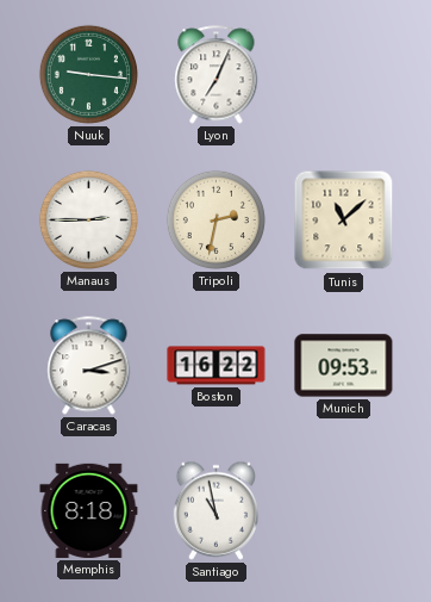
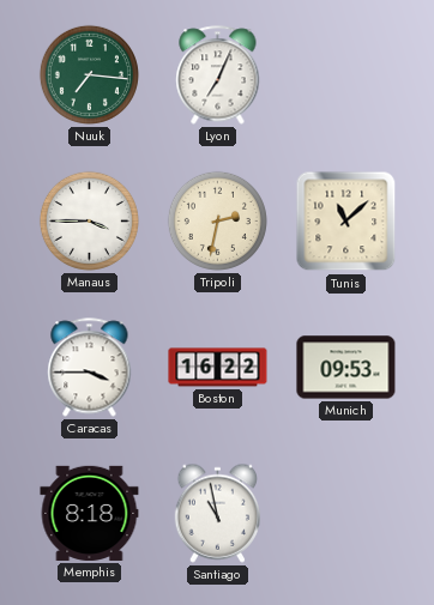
Nuuk: 9:16 -> 7:16
Manaus: 2:45 -> 3:45
Caracas: 3:12 -> 3:45
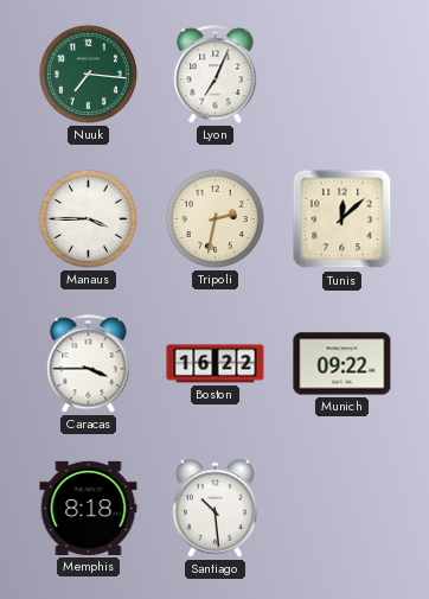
Tunis: 11:08 -> 12:08
Munich: 09:53 -> 09:22
Santiago: 10:58 -> 10:29
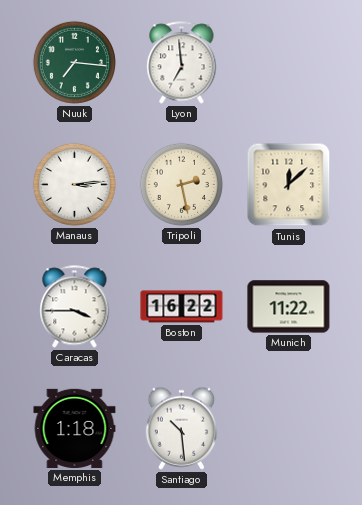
Lyon: 7:04 -> 6:59
Manaus: 3:45 -> 3:14
Tripoli: 2:32 -> 2:28
Munich: 09:22 -> 11:22
Memphis: 8:18 -> 1:18
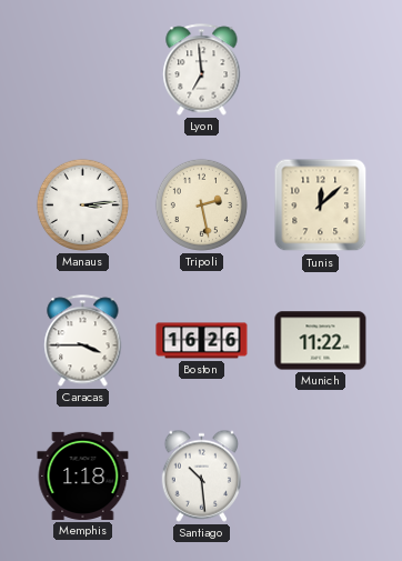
Nuuk: 7:16 -> none
Boston: 16:22 -> 16:26
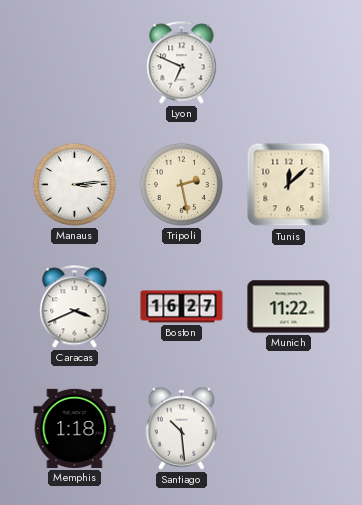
Lyon: 6:59 -> 6:49
Caracas: 3:45 -> 3:41
Boston: 16:26 -> 16:27
